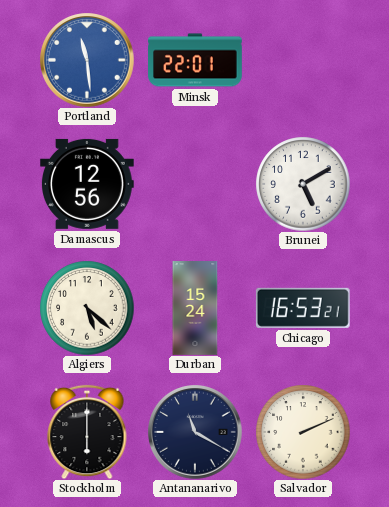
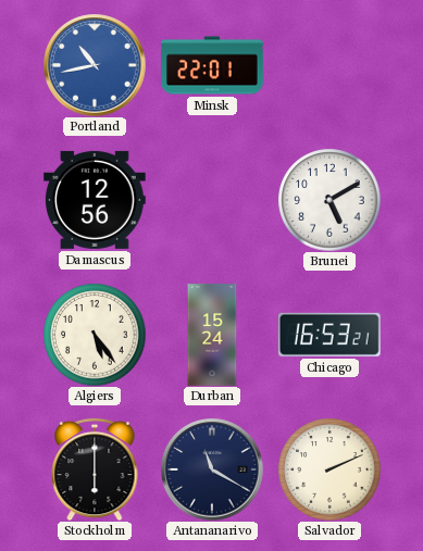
Portland: 11:29 -> 10:43
Algiers: 5:22 -> 5:24
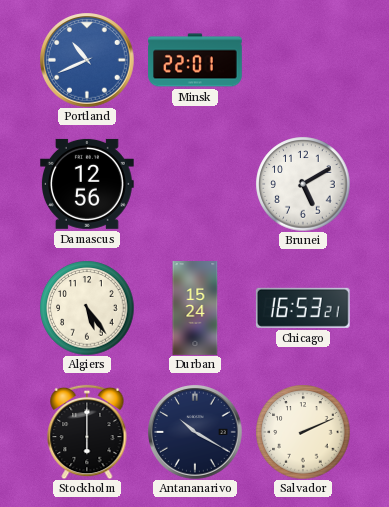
Portland: 10:43 -> 10:41
Antananarivo: 11:20 -> 10:20
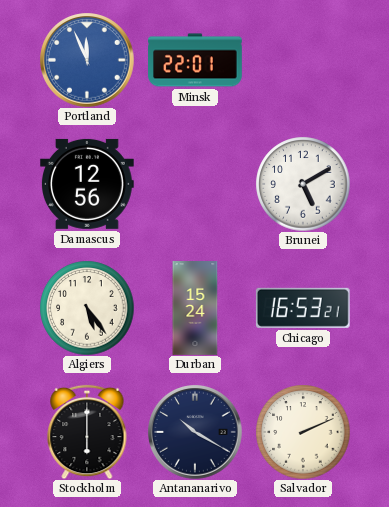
Portland: 10:41 -> 11:56
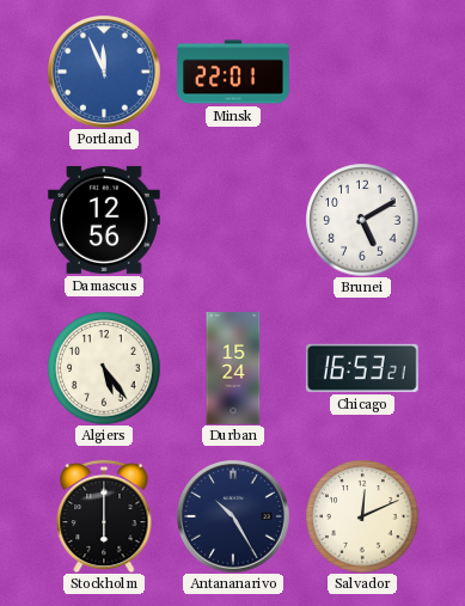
Antananarivo: 10:20 -> 10:25
Salvador: 2:11 -> 12:11
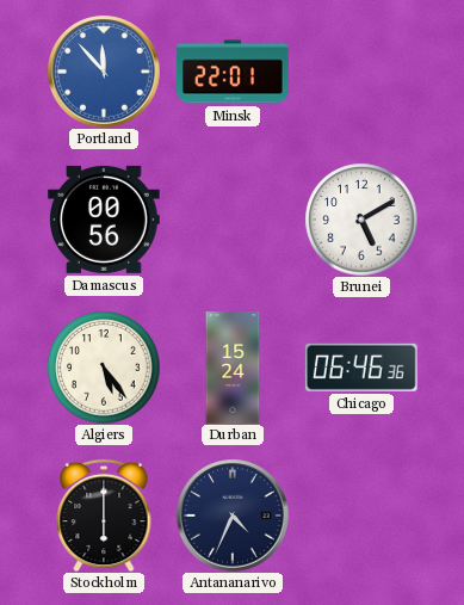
Portland: 11:56 -> 11:53
Damascus: 12:56 -> 00:56
Chicago: 16:53 -> 06:46
Antananarivo: 10:25 -> 4:34
Salvador: 12:11 -> none
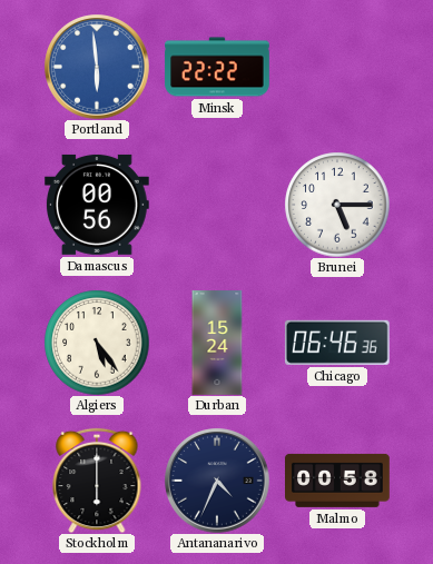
Portland: 11:53 -> 5:59
Minsk: 22:01 -> 22:22
Brunei: 5:10 -> 5:15
Malmo: none -> 00:58
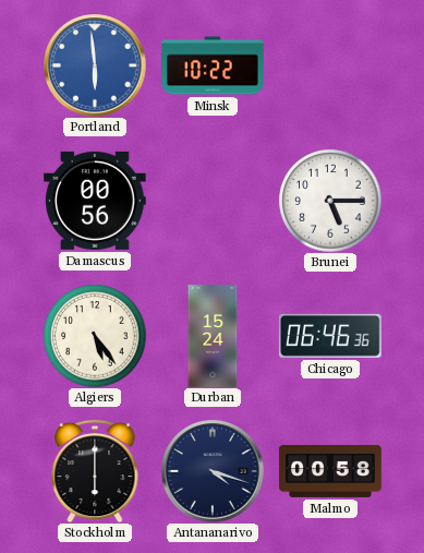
Minsk: 22:22 -> 10:22
Antananarivo: 4:34 -> 4:18
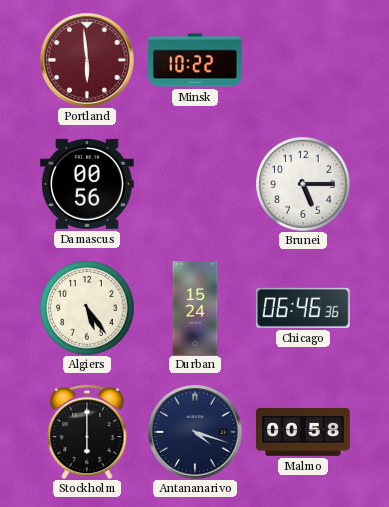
Portland dial: blue -> burgundy
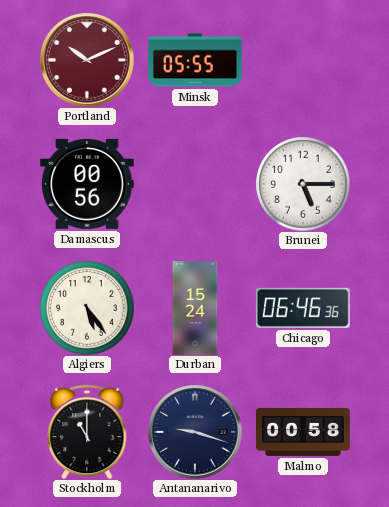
Portland: 5:59 -> 10:11
Minsk: 10:22 -> 05:55
Stockholm: 6:00 -> 11:00
Antananarivo: 4:18 -> 9:18
